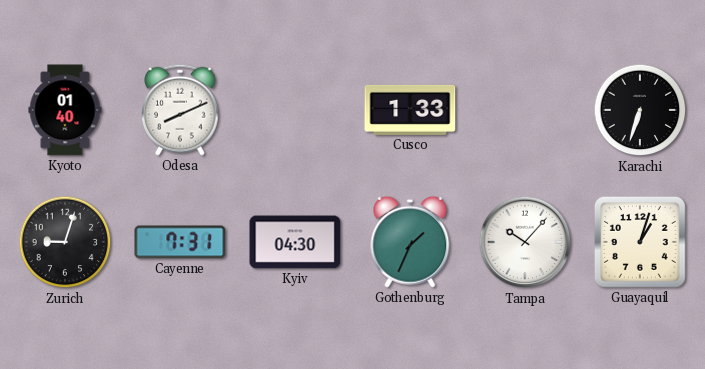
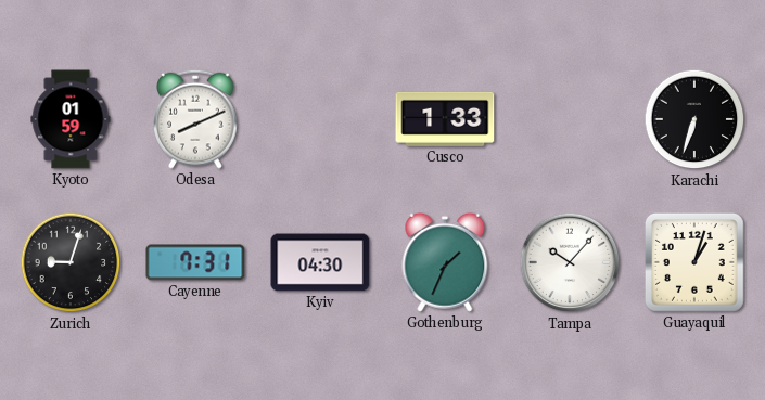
Kyoto: 01:40 -> 01:59
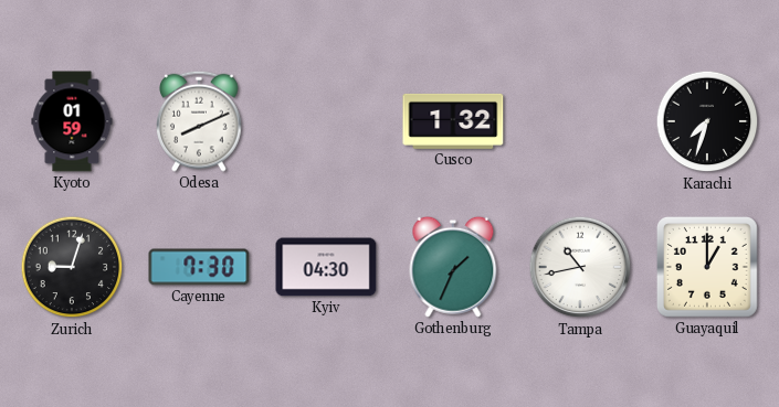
Cusco: 1:33 -> 1:32
Karachi: 6:33 -> 7:33
Cayenne: 7:31 -> 7:30
Tampa: 10:07 -> 10:43
Guayaquil: 1:03 -> 1:00
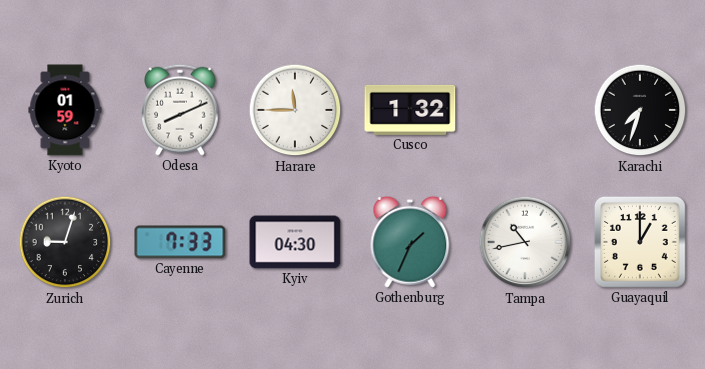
Harare: none -> 11:45
Cayenne: 7:30 -> 7:33
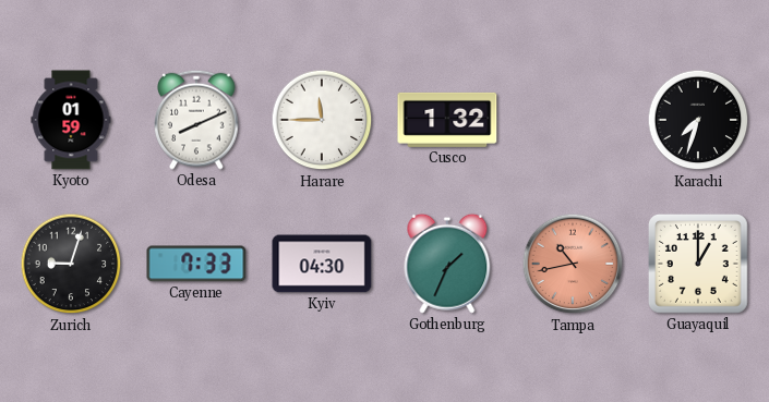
Tampa dial: white -> salmon
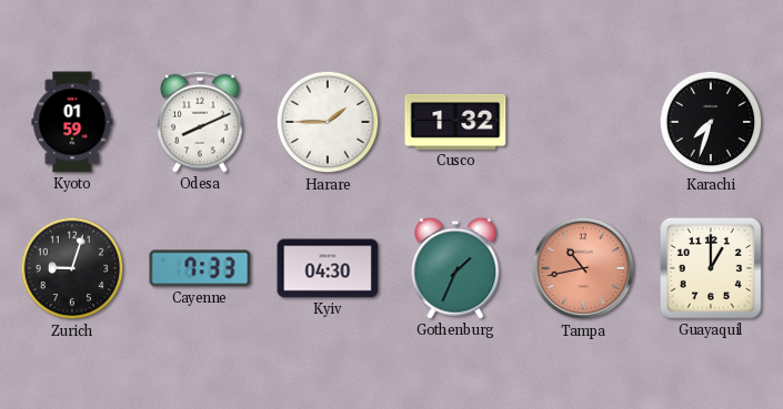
Harare: 11:45 -> 1:45
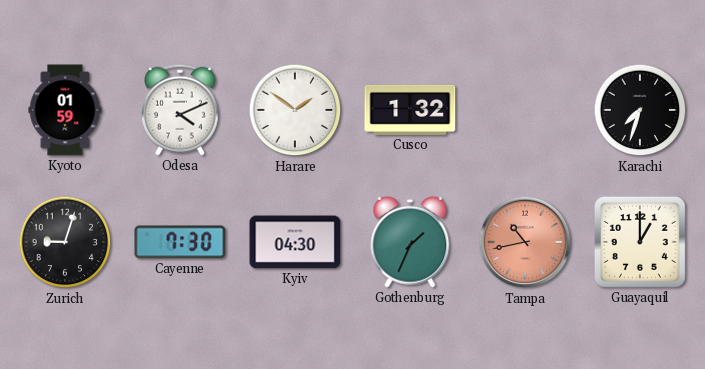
Odesa: 8:11 -> 4:11
Harare: 1:45 -> 1:51
Cayenne: 7:33 -> 7:30
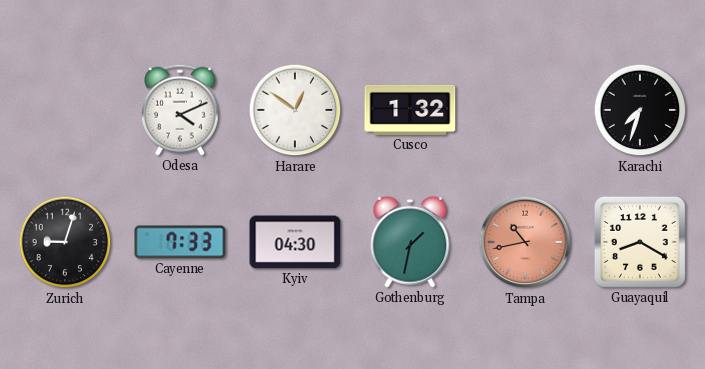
Kyoto: 01:59 -> none
Harare: 1:51 -> 12:51
Cayenne: 7:30 -> 7:33
Gothenburg: 1:34 -> 1:32
Guayaquil: 1:00 -> 8:20
